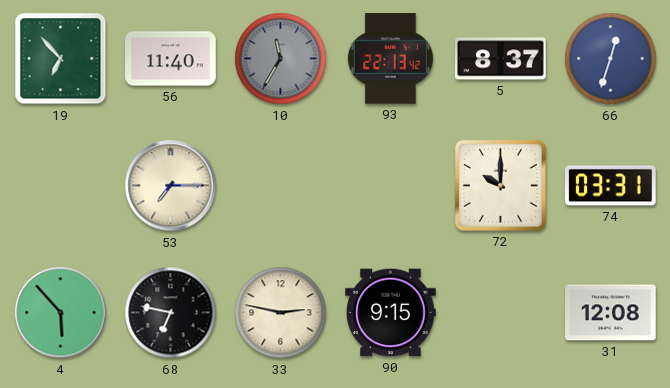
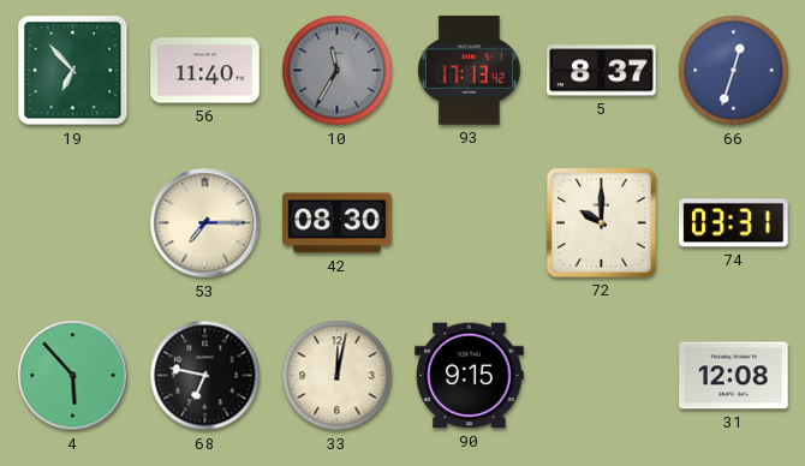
93: 22:13 -> 17:13
42: none -> 08:30
33: 2:47 -> 12:02
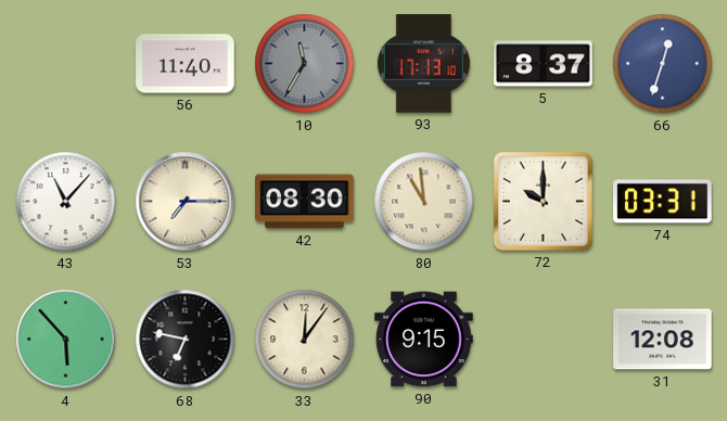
19: 6:53 -> none
93: 17:13:42 -> 17:13:10
43: none -> 11:07
80: none -> 10:59
33: 12:02 -> 12:06
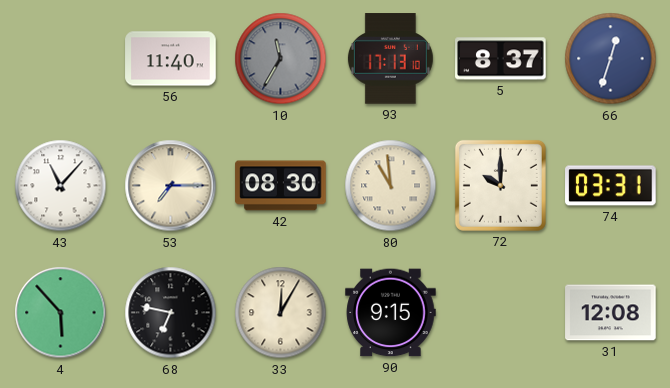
33: 12:06 -> 12:05
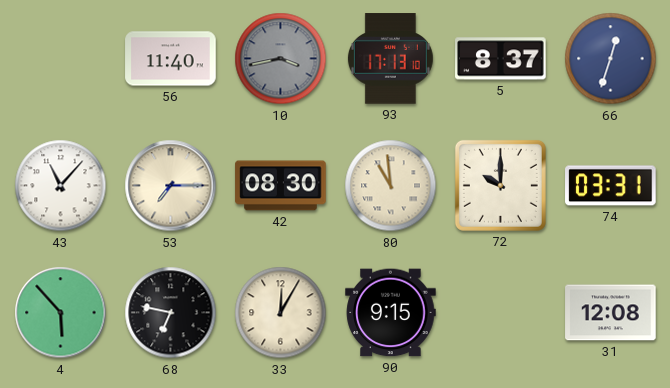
10: 11:35 -> 3:43
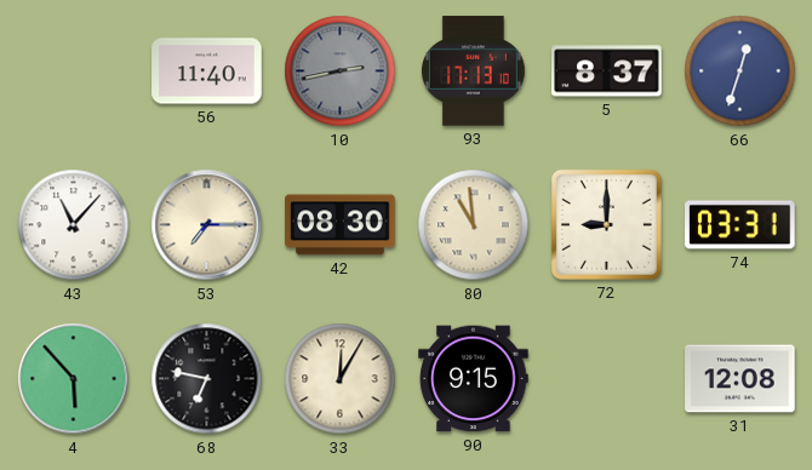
10: 3:43 -> 2:43
72: 10:00 -> 9:00
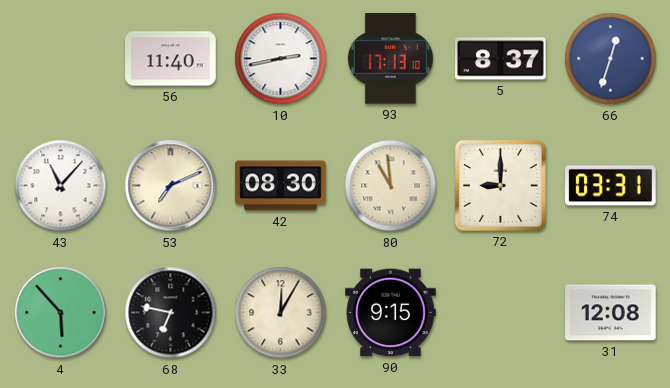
10 dial: grey -> white
53: 7:15 -> 7:11
